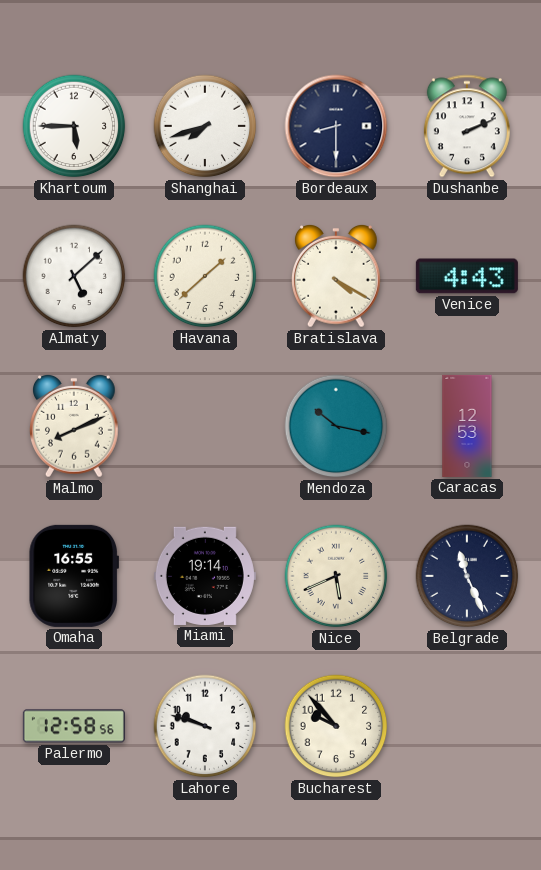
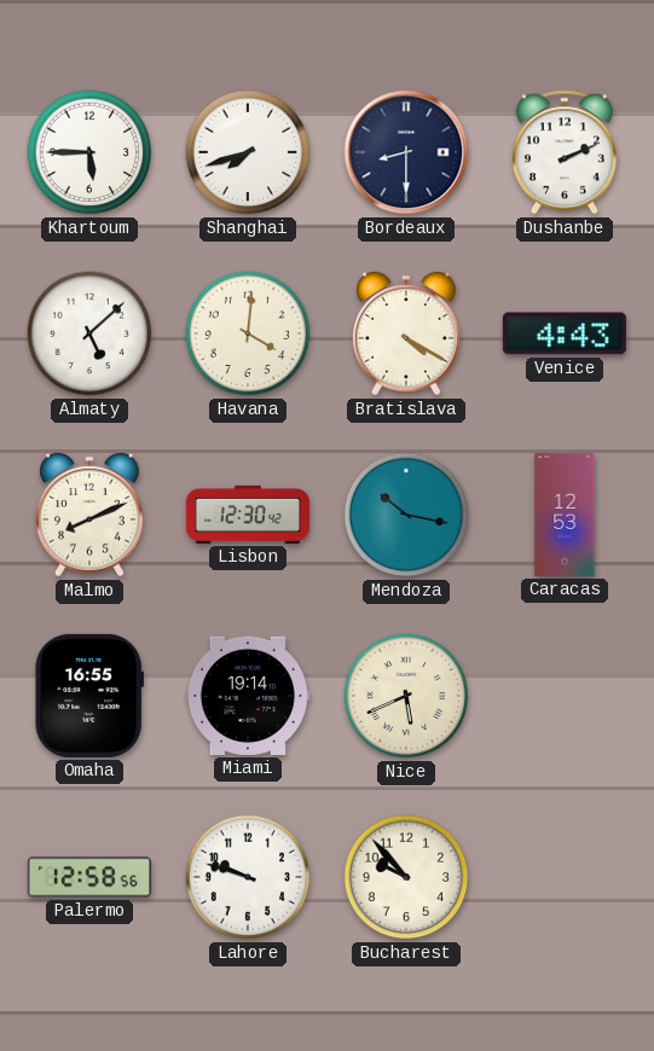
Havana: 1:38 -> 4:01
Lisbon: none -> 12:30
Belgrade: 11:26 -> none
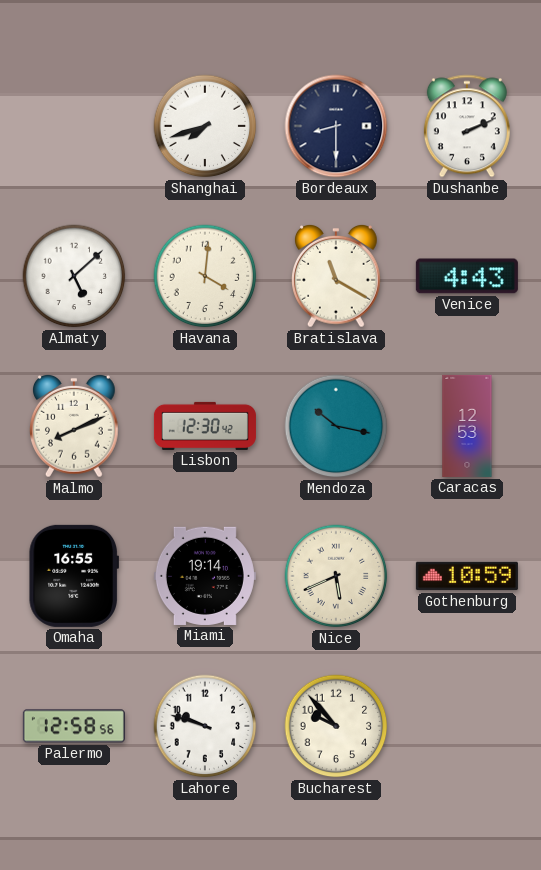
Khartoum: 5:45 -> none
Bratislava: 4:20 -> 11:20
Gothenburg: none -> 10:59
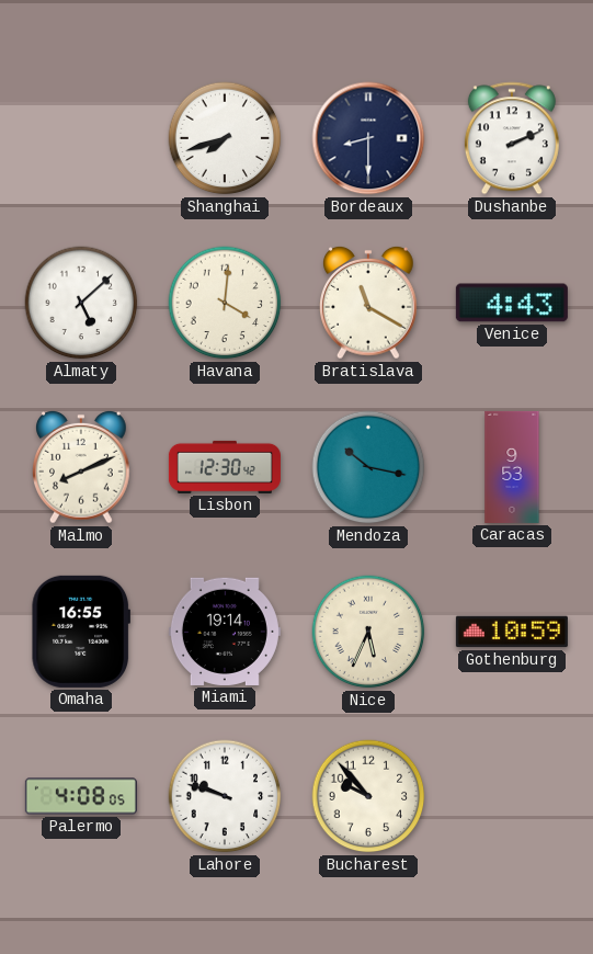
Caracas: 12:53 -> 9:53
Nice: 5:41 -> 5:34
Palermo: 12:58 -> 4:08
